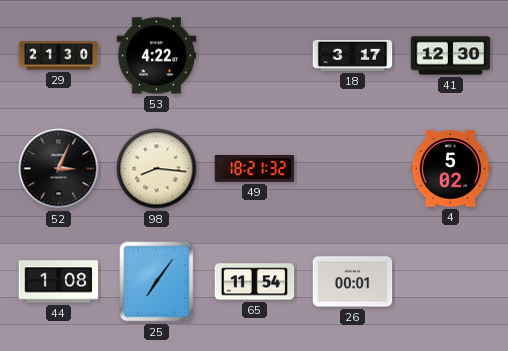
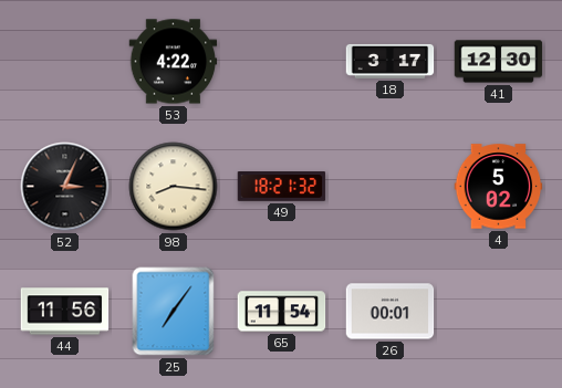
29: 21:30 -> none
44: 1:08 -> 11:56
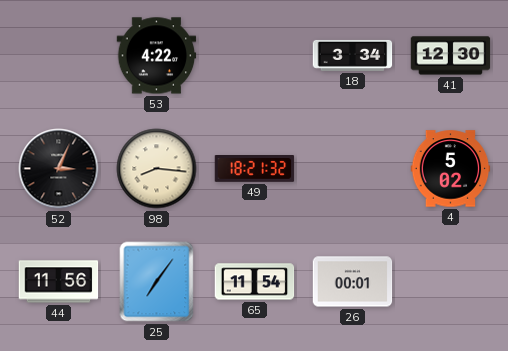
18: 3:17 -> 3:34
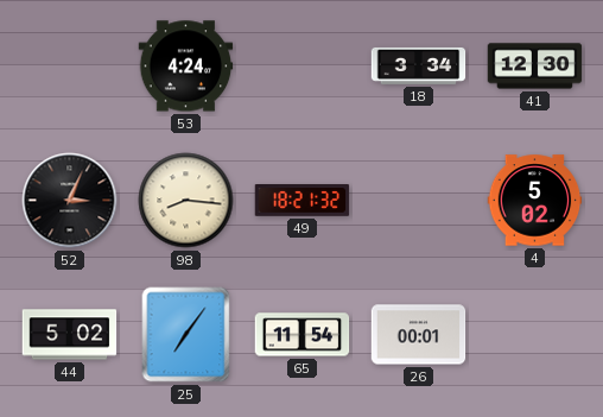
53: 4:22 -> 4:24
44: 11:56 -> 5:02
